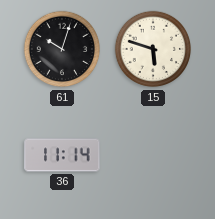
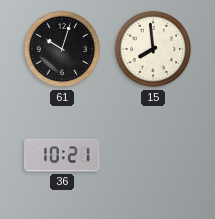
15: 5:48 -> 7:59
36: 11:14 -> 10:21
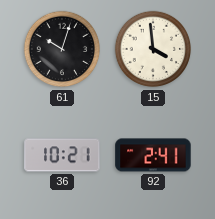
15: 7:59 -> 3:59
92: none -> 2:41
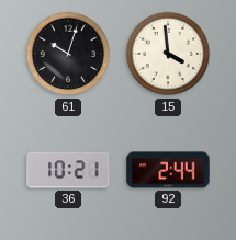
92: 2:41 -> 2:44
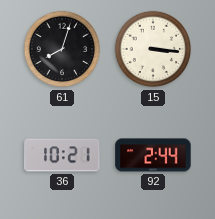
61: 10:03 -> 8:03
15: 3:59 -> 3:16
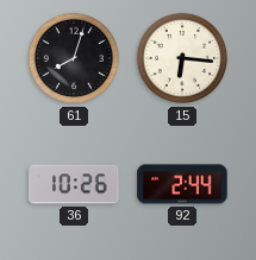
15: 3:16 -> 6:16
36: 10:21 -> 10:26
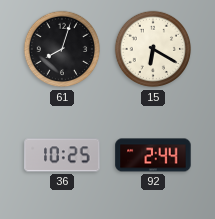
15: 6:16 -> 6:20
36: 10:26 -> 10:25
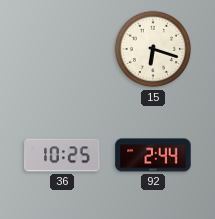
61: 8:03 -> none
15: 6:20 -> 6:18
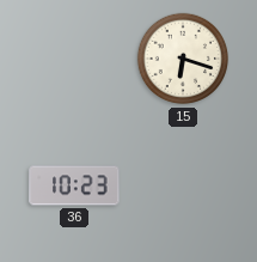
36: 10:25 -> 10:23
92: 2:44 -> none
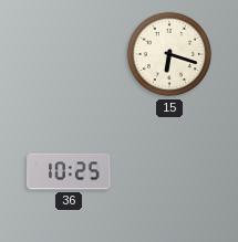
36: 10:23 -> 10:25
